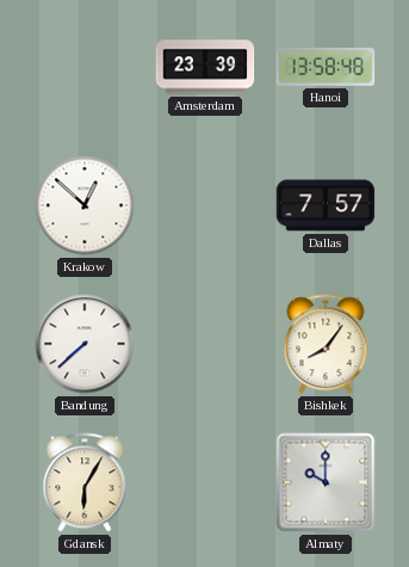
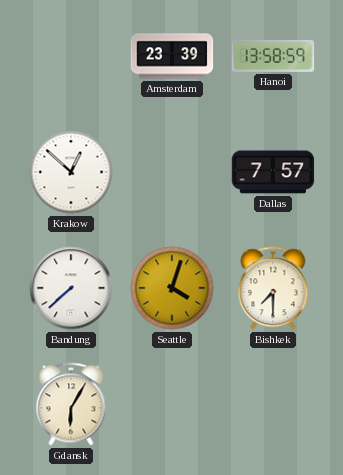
Hanoi: 13:58:48 -> 13:58:59
Seattle: none -> 4:03
Bishkek: 8:06 -> 7:30
Almaty: 10:00 -> none
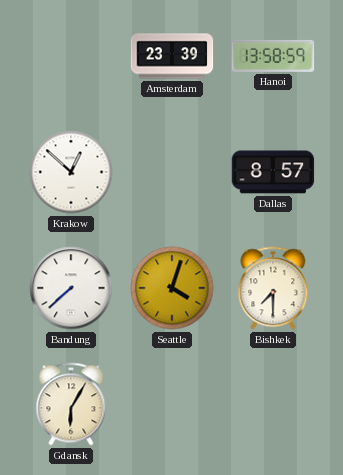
Dallas: 7:57 -> 8:57
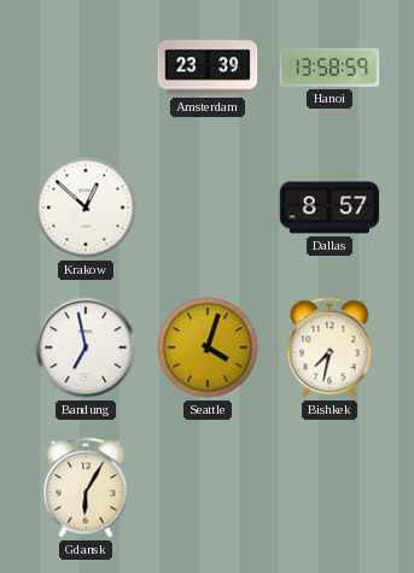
Bandung: 7:38 -> 6:58
Bishkek: 7:30 -> 7:32
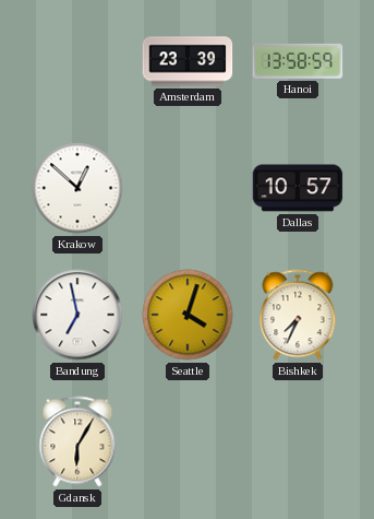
Dallas: 8:57 -> 10:57
Bishkek: 7:32 -> 7:34
